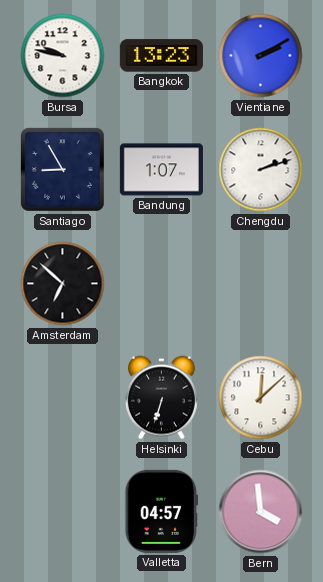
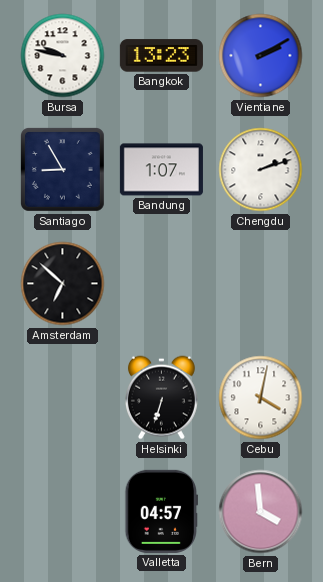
Cebu: 12:08 -> 4:02
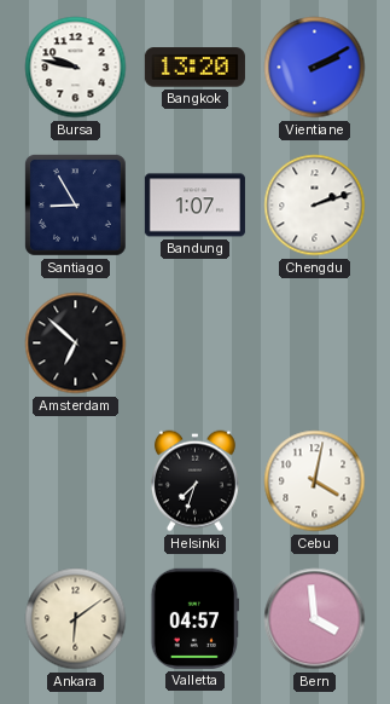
Bangkok: 13:23 -> 13:20
Helsinki: 6:33 -> 7:33
Ankara: none -> 6:09
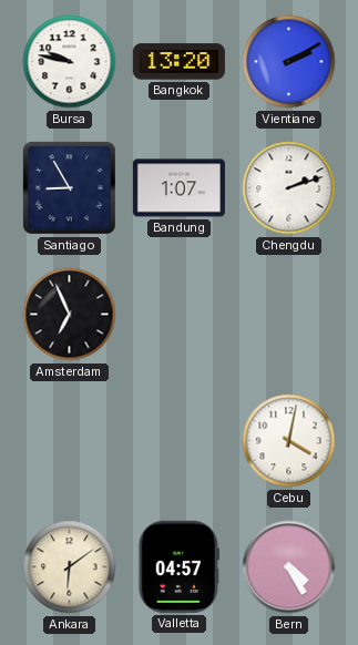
Amsterdam: 6:52 -> 6:56
Helsinki: 7:33 -> none
Bern: 3:59 -> 4:25
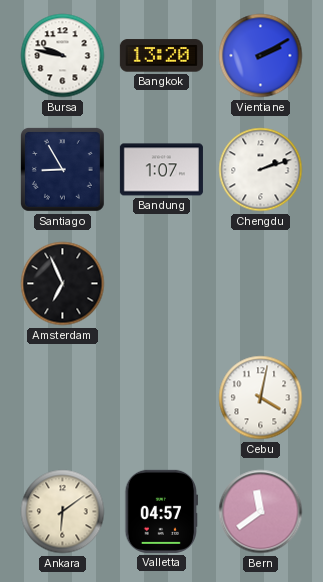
Bern: 4:25 -> 11:39
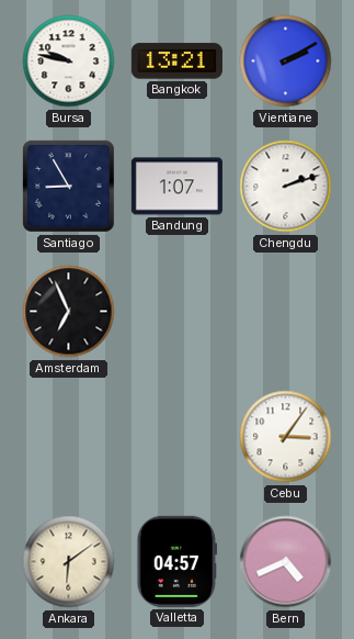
Bangkok: 13:20 -> 13:21
Cebu: 4:02 -> 3:06
Bern: 11:39 -> 4:41
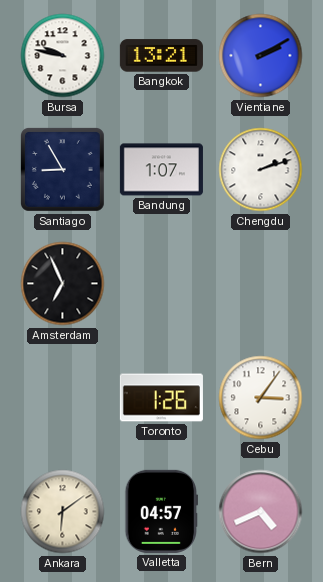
Toronto: none -> 1:26
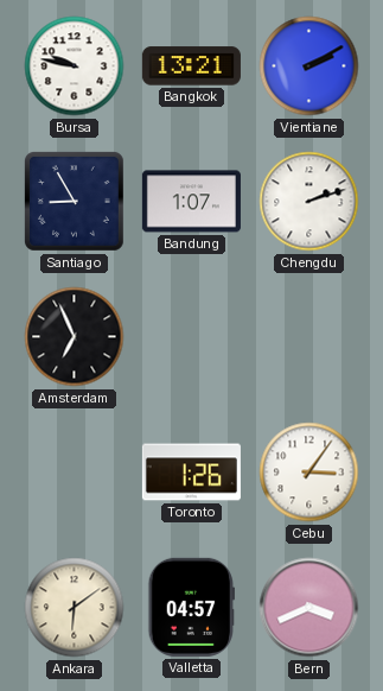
Bern: 4:41 -> 3:41
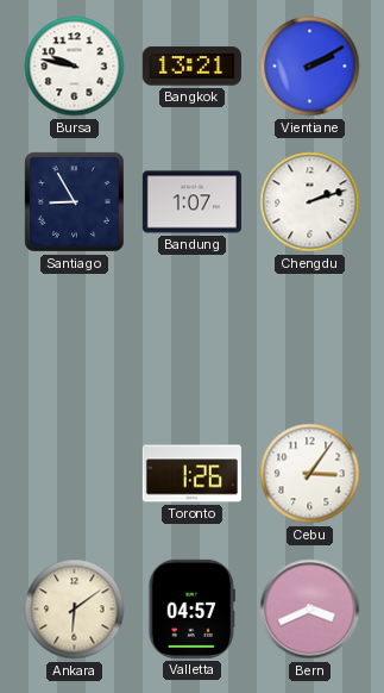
Amsterdam: 6:56 -> none
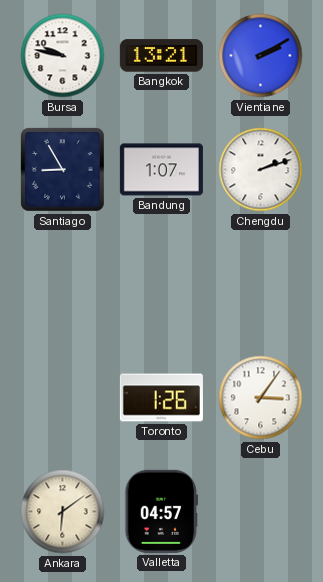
Bern: 3:41 -> none
